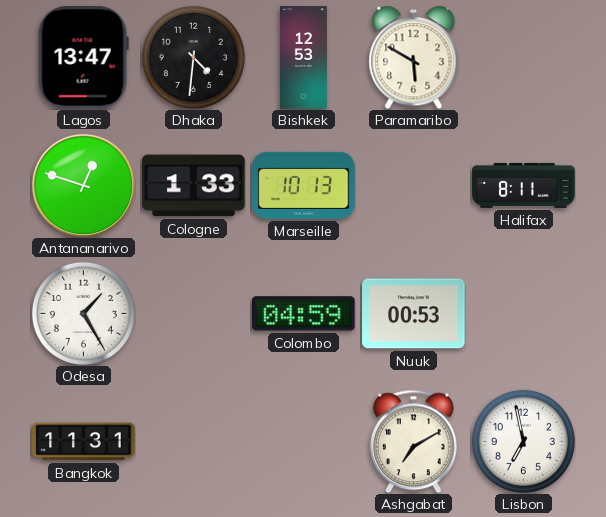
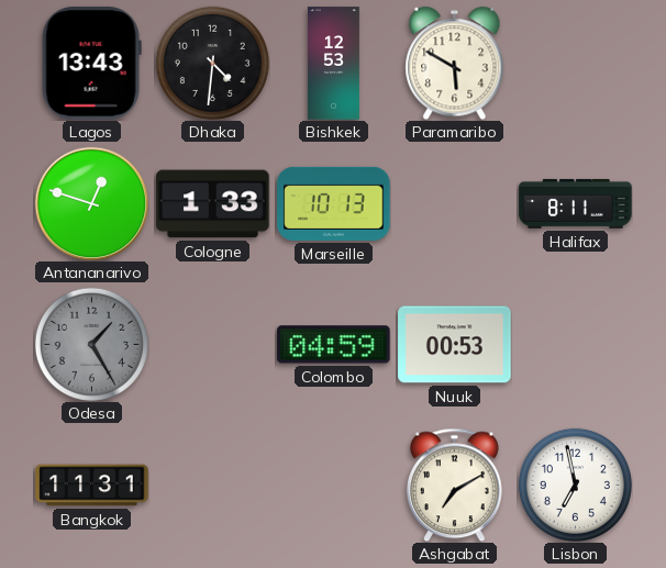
Lagos: 13:47 -> 13:43
Odesa dial: white -> grey
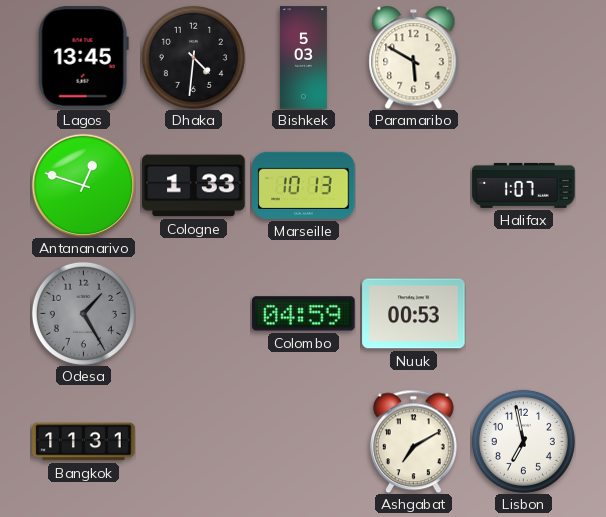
Lagos: 13:43 -> 13:45
Bishkek: 12:53 -> 5:03
Halifax: 8:11 -> 1:07
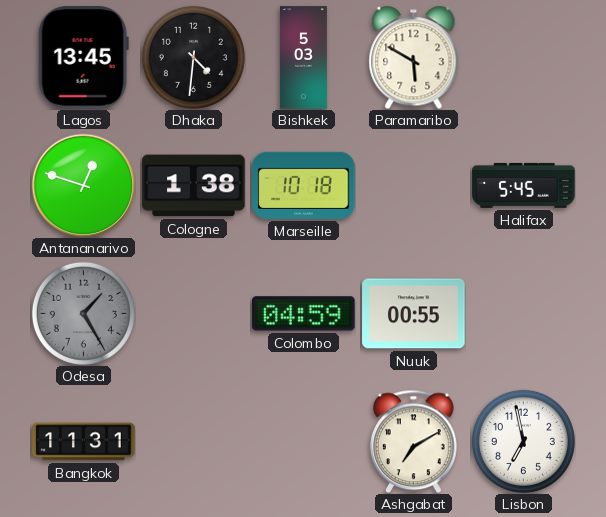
Cologne: 1:33 -> 1:38
Marseille: 10:13 -> 10:18
Halifax: 1:07 -> 5:45
Nuuk: 00:53 -> 00:55
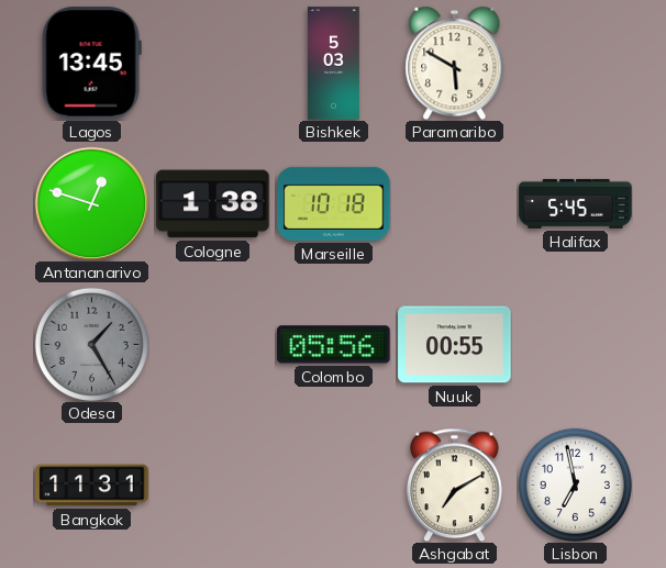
Dhaka: 4:31 -> none
Colombo: 04:59 -> 05:56
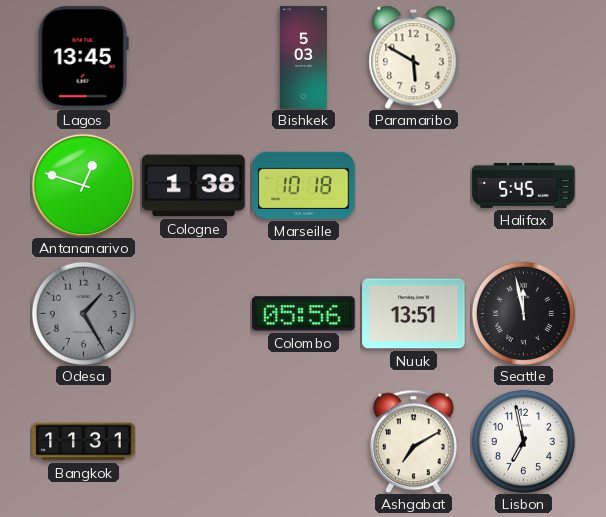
Nuuk: 00:55 -> 13:51
Seattle: none -> 11:58
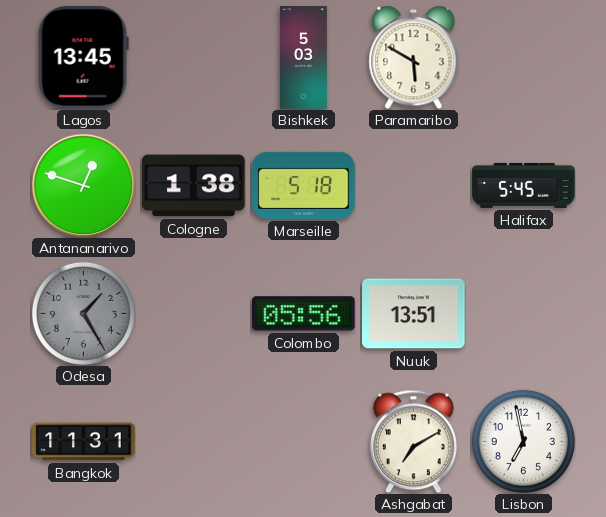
Marseille: 10:18 -> 5:18
Seattle: 11:58 -> none
